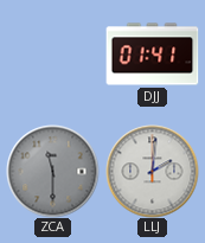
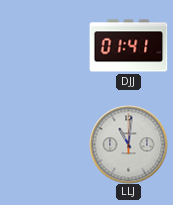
ZCA: 11:30 -> none
LLJ: 2:01 -> 11:01
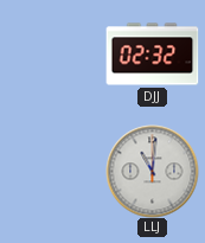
DJJ: 01:41 -> 02:32
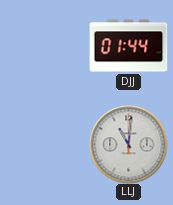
DJJ: 02:32 -> 01:44
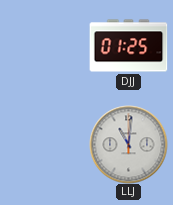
DJJ: 01:44 -> 01:25
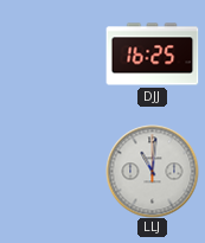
DJJ: 01:25 -> 16:25
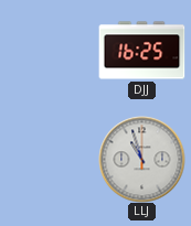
LLJ: 11:01 -> 10:57
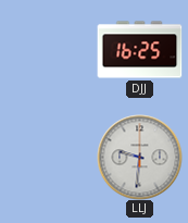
LLJ: 10:57 -> 9:31
